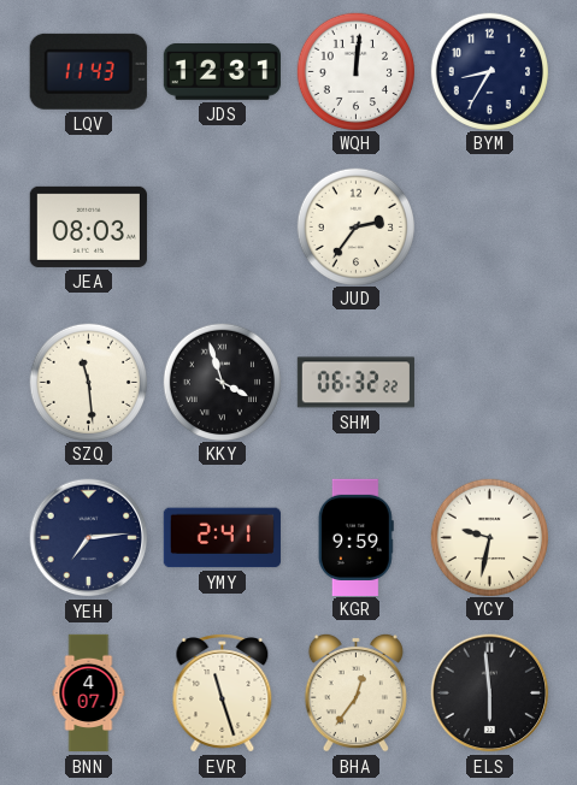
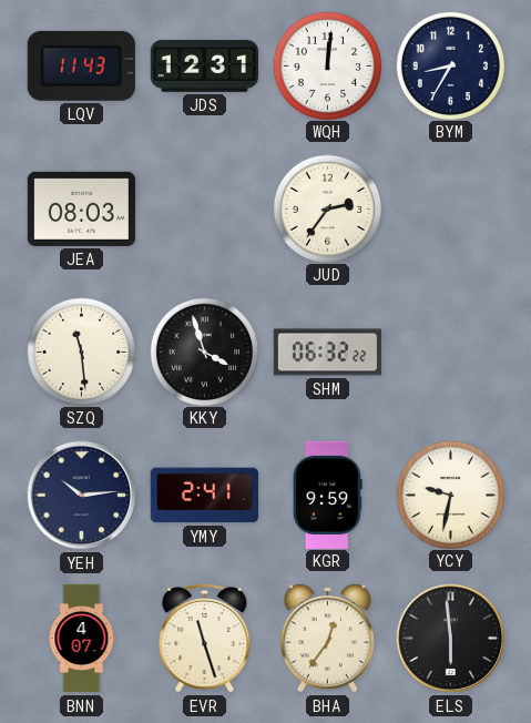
YEH: 7:14 -> 10:14
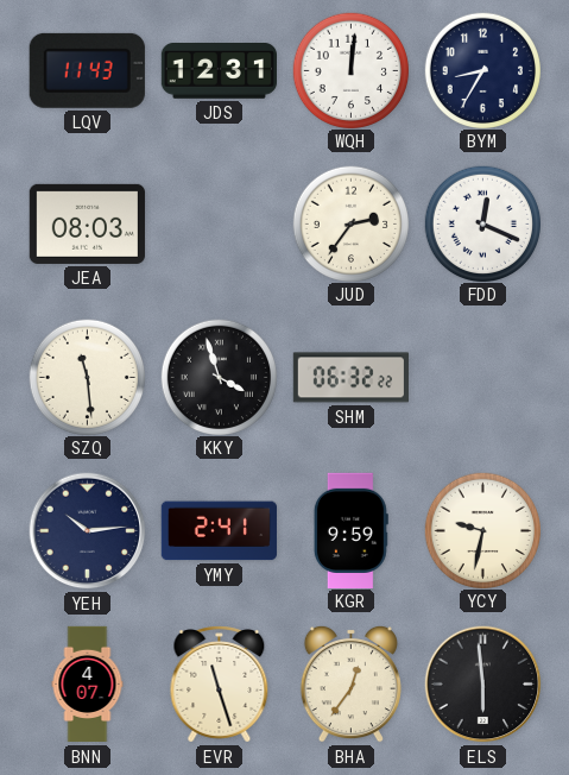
FDD: none -> 12:19
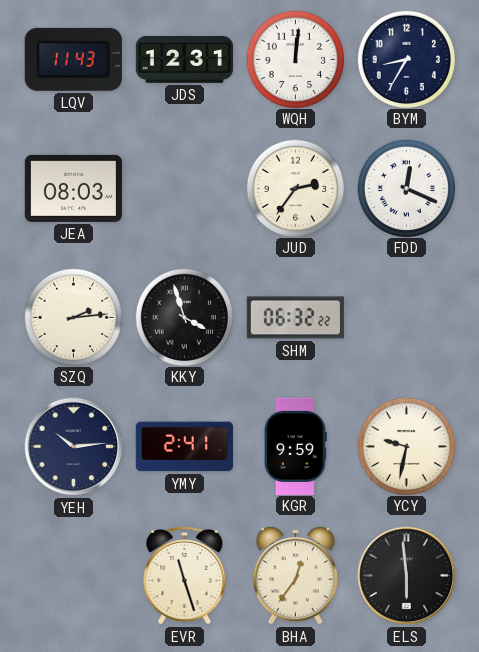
SZQ: 11:29 -> 2:14
BNN: 4:07 -> none
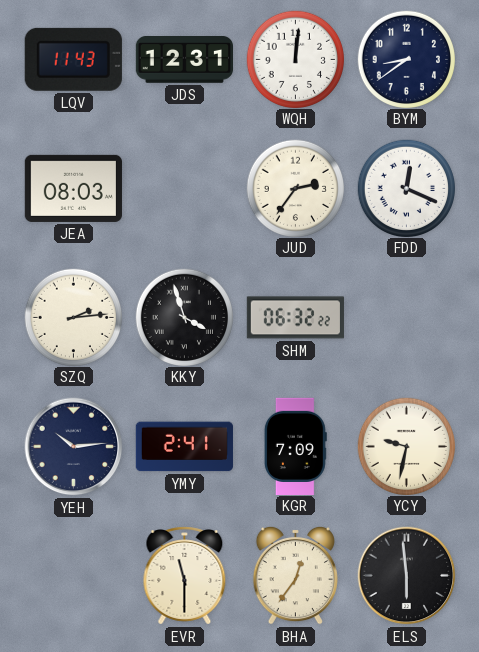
BYM: 8:35 -> 8:39
KGR: 9:59 -> 7:09
EVR: 11:27 -> 11:30
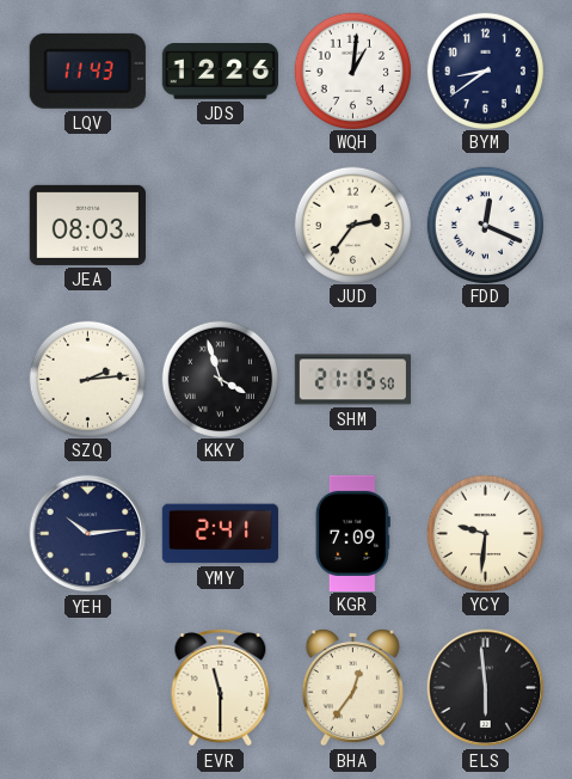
JDS: 12:31 -> 12:26
WQH: 12:01 -> 1:01
SHM: 06:32 -> 21:15
YCY: 9:32 -> 9:31
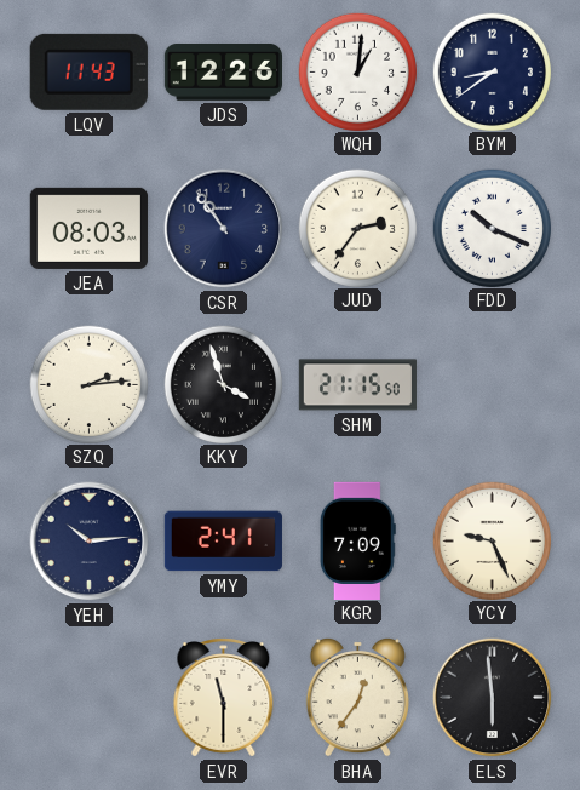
CSR: none -> 10:54
FDD: 12:19 -> 10:19
YCY: 9:31 -> 9:26
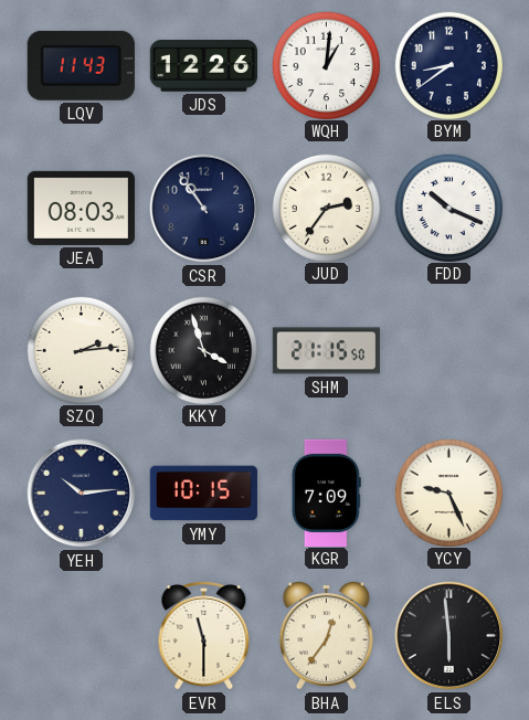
YMY: 2:41 -> 10:15
